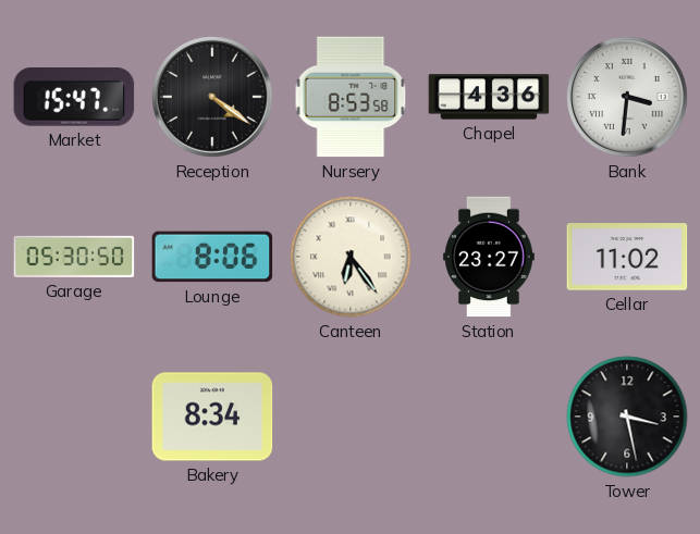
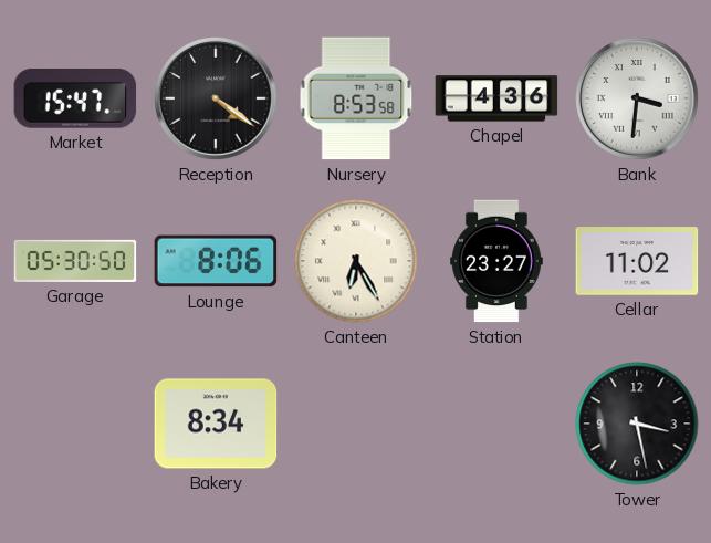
Canteen: 6:24 -> 6:25
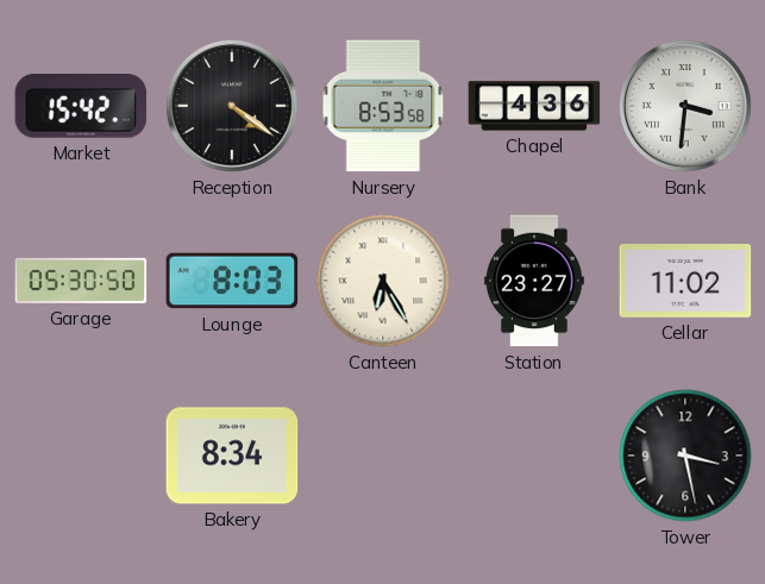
Market: 15:47 -> 15:42
Lounge: 8:06 -> 8:03
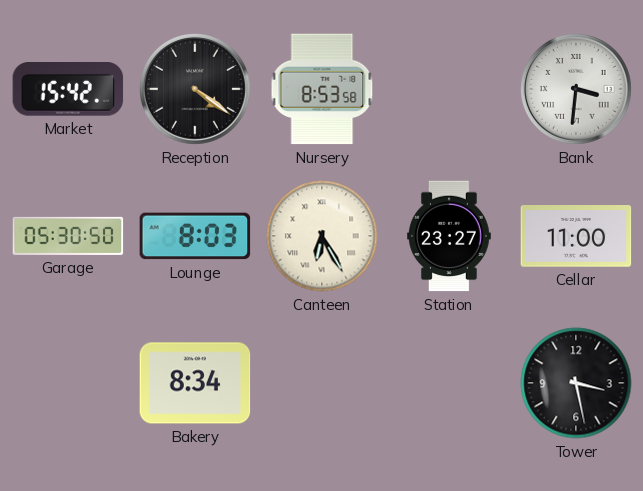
Chapel: 4:36 -> none
Cellar: 11:02 -> 11:00
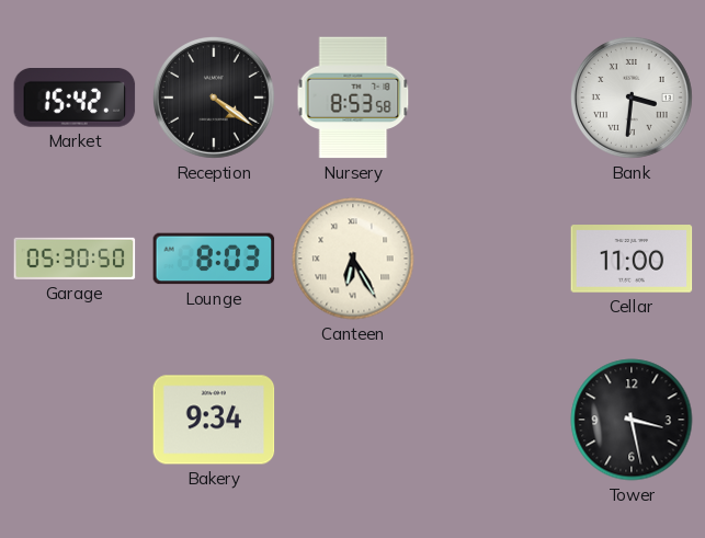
Station: 23:27 -> none
Bakery: 8:34 -> 9:34
